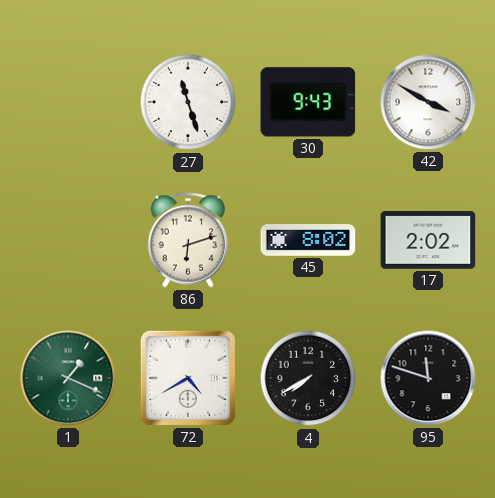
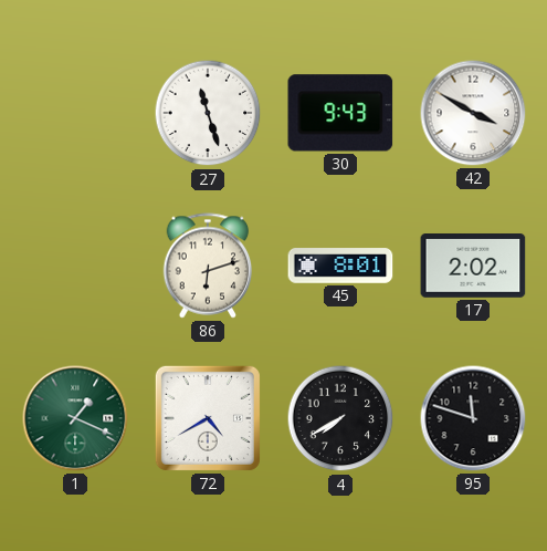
45: 8:02 -> 8:01
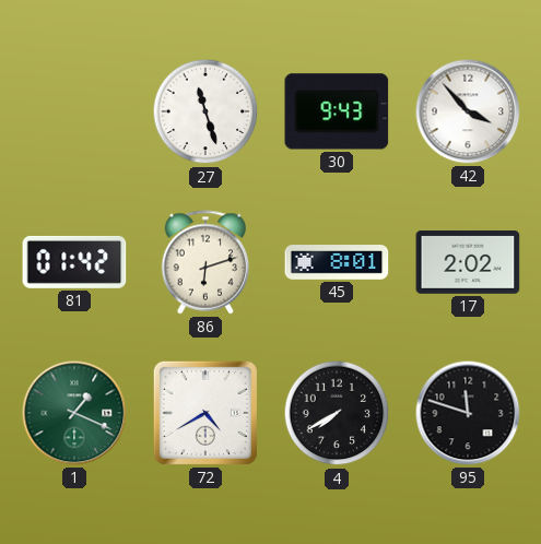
42: 3:50 -> 3:53
81: none -> 01:42
